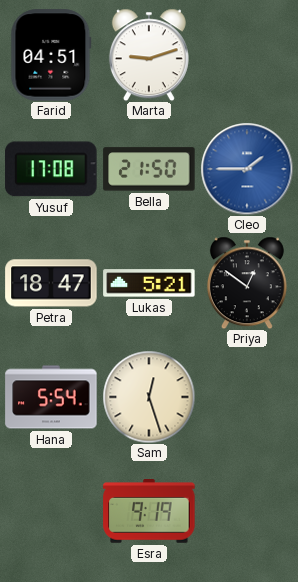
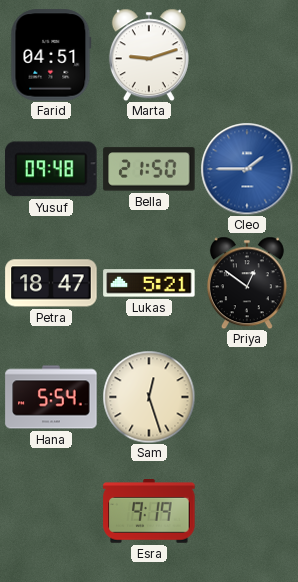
Yusuf: 17:08 -> 09:48
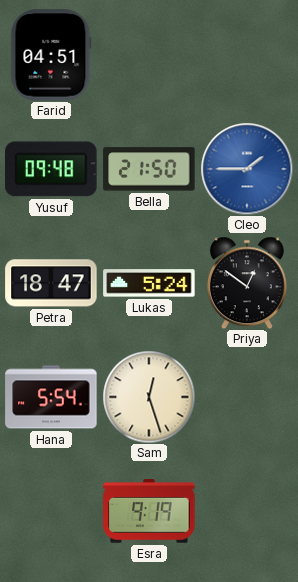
Marta: 9:12 -> none
Lukas: 5:21 -> 5:24
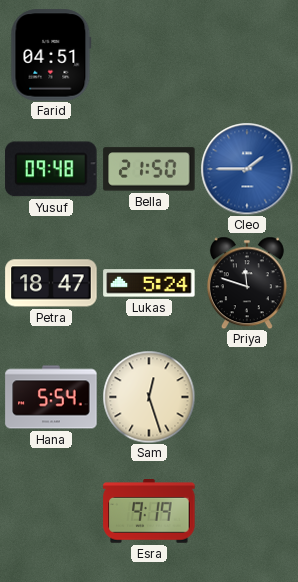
Priya: 12:51 -> 11:48
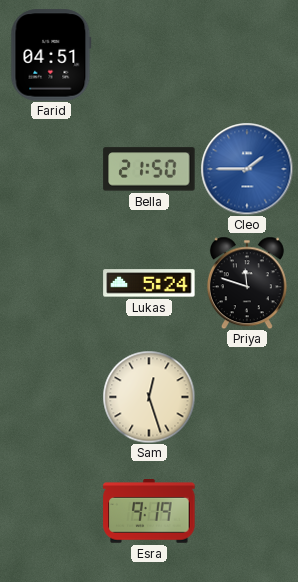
Yusuf: 09:48 -> none
Petra: 18:47 -> none
Hana: 5:54 -> none
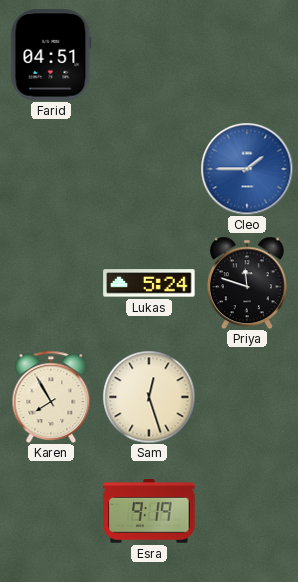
Bella: 21:50 -> none
Karen: none -> 7:55
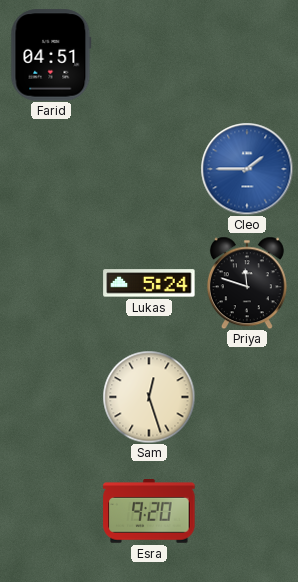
Karen: 7:55 -> none
Esra: 9:19 -> 9:20
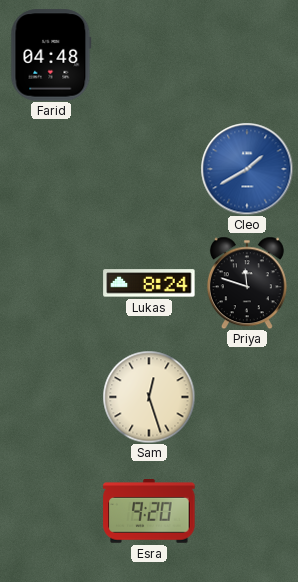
Farid: 04:51 -> 04:48
Cleo: 1:45 -> 1:40
Lukas: 5:24 -> 8:24
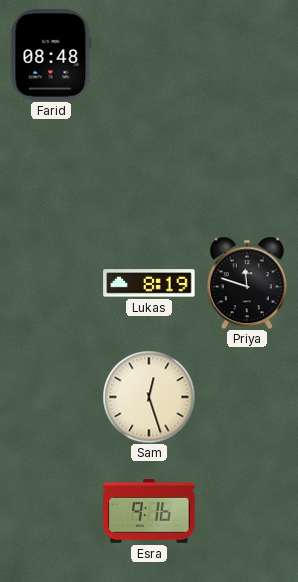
Farid: 04:48 -> 08:48
Cleo: 1:40 -> none
Lukas: 8:24 -> 8:19
Esra: 9:20 -> 9:16
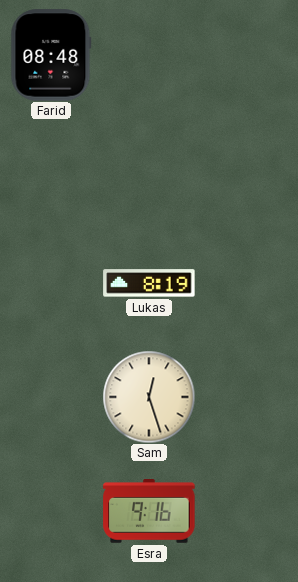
Priya: 11:48 -> none
